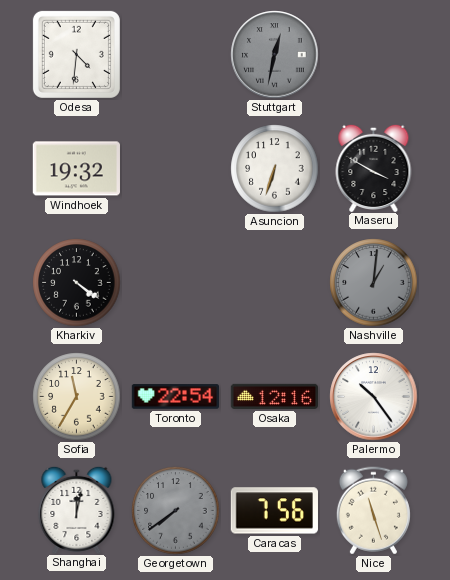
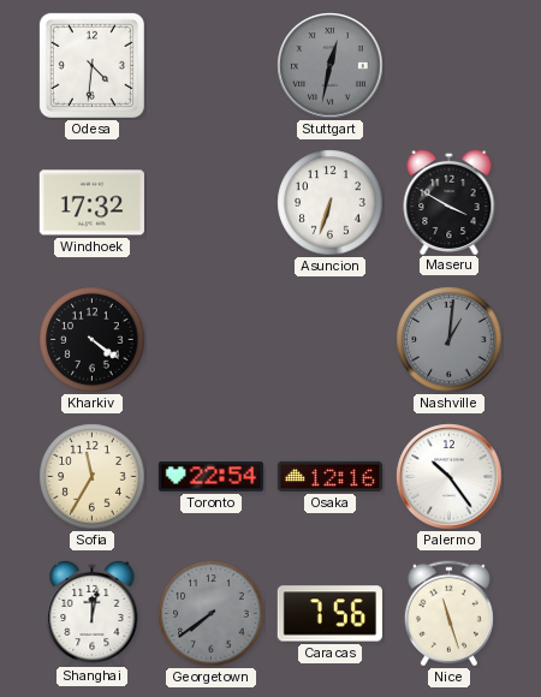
Windhoek: 19:32 -> 17:32
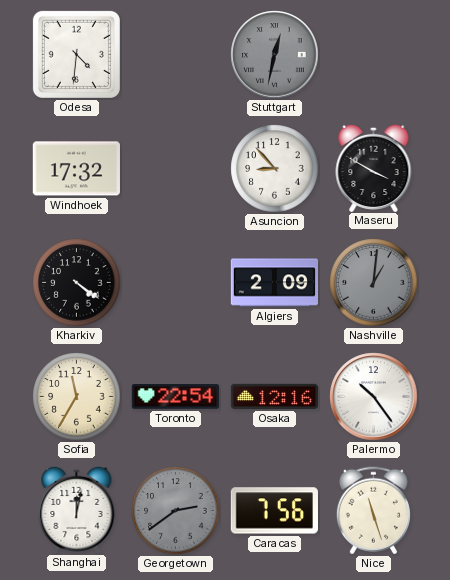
Asuncion: 6:33 -> 8:53
Algiers: none -> 2:09
Georgetown: 7:39 -> 2:39
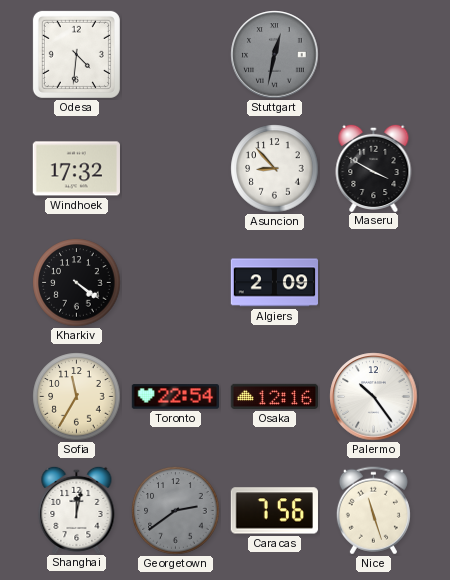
Nashville: 1:01 -> none
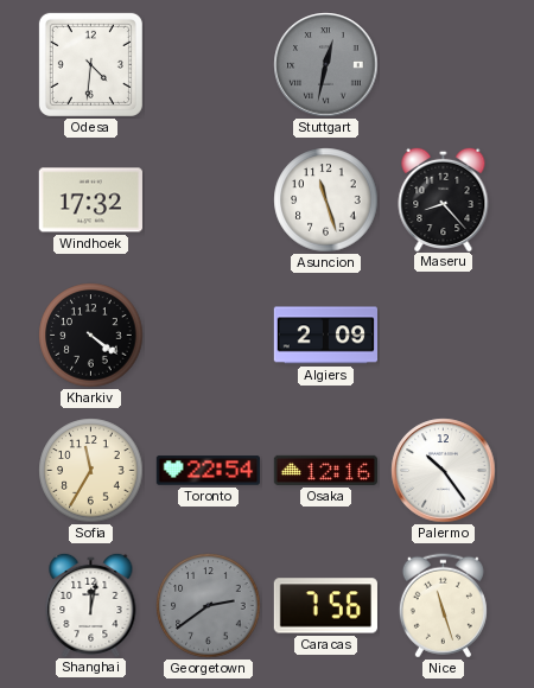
Asuncion: 8:53 -> 11:27
Maseru: 3:50 -> 8:23
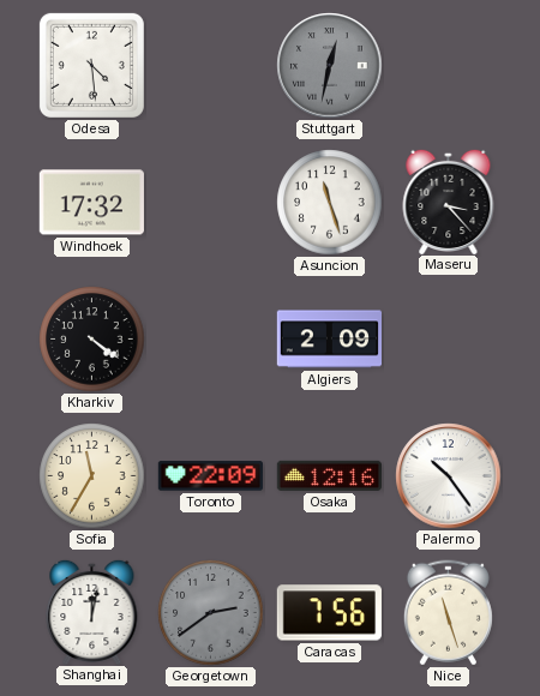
Odesa: 4:31 -> 4:29
Maseru: 8:23 -> 3:23
Toronto: 22:54 -> 22:09
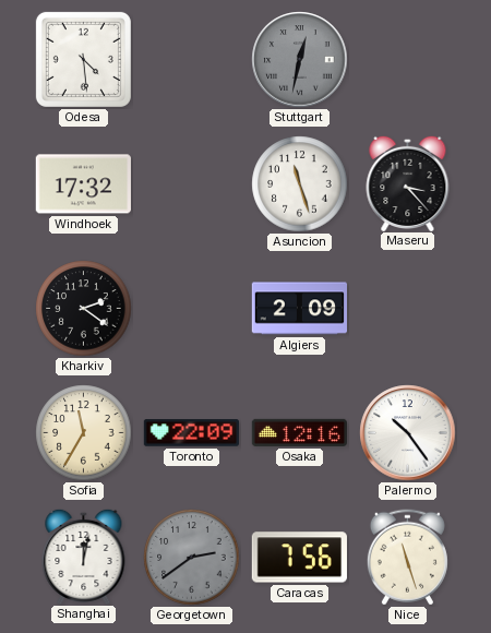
Kharkiv: 4:21 -> 2:21
